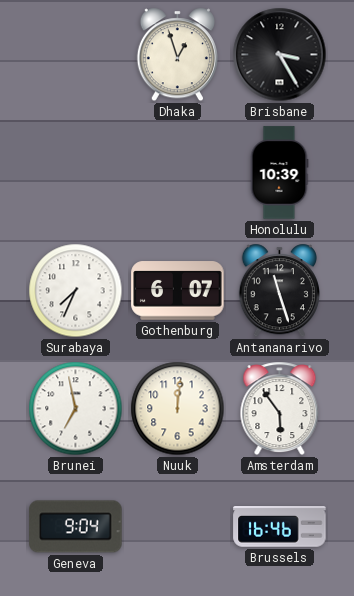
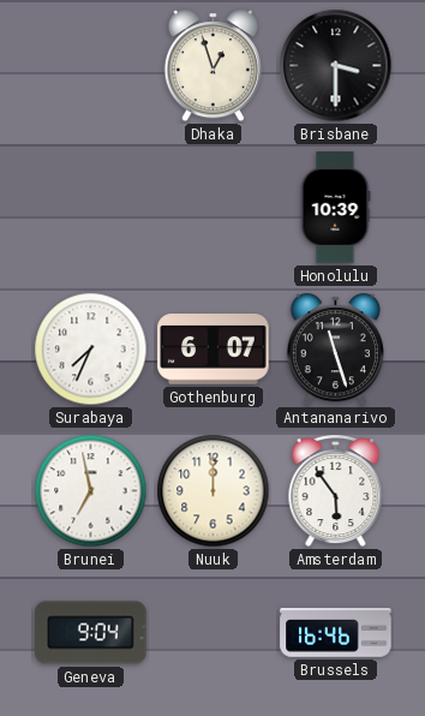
Brisbane: 3:25 -> 3:30
Nuuk: 12:01 -> 12:00
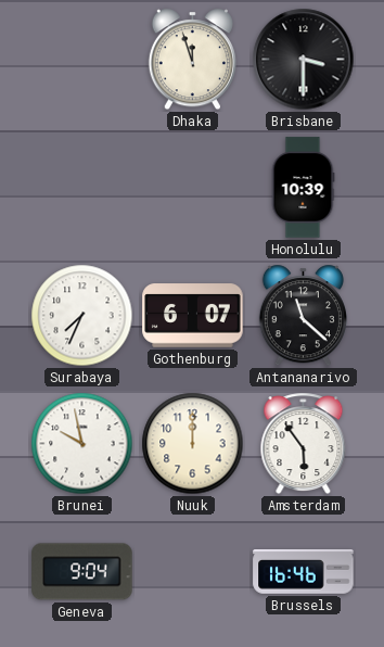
Dhaka: 12:57 -> 11:57
Antananarivo: 11:27 -> 11:22
Brunei: 6:58 -> 9:58
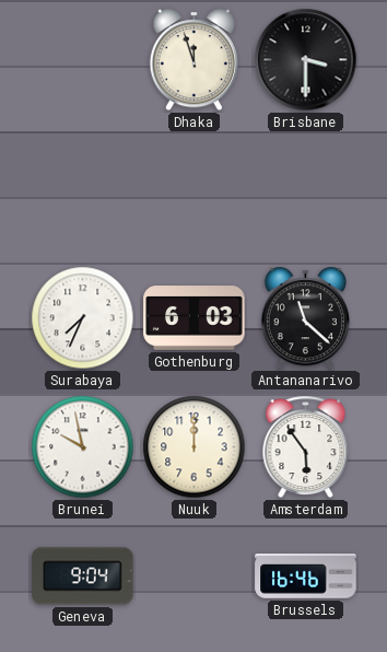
Honolulu: 10:39 -> none
Gothenburg: 6:07 -> 6:03
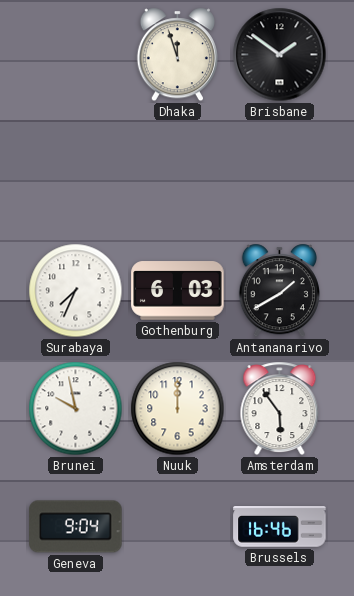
Brisbane: 3:30 -> 1:51
Antananarivo: 11:22 -> 1:40
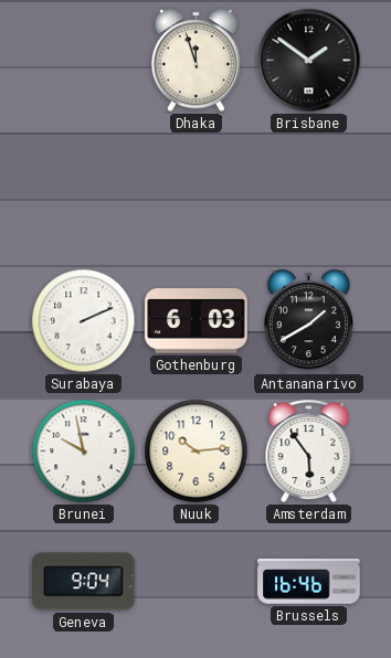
Surabaya: 7:34 -> 2:11
Nuuk: 12:00 -> 10:14
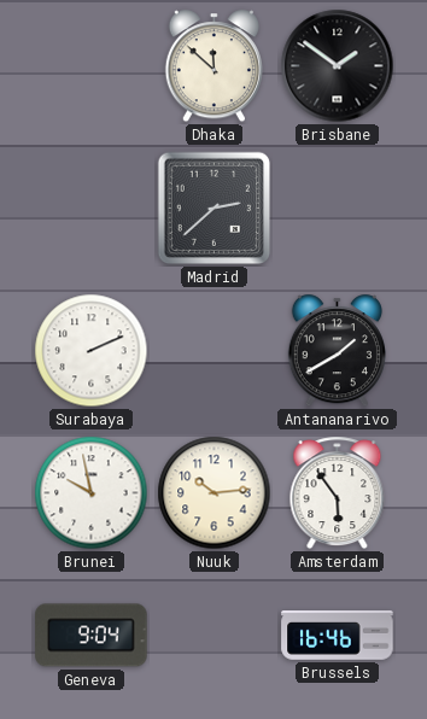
Dhaka: 11:57 -> 11:52
Madrid: none -> 2:38
Gothenburg: 6:03 -> none
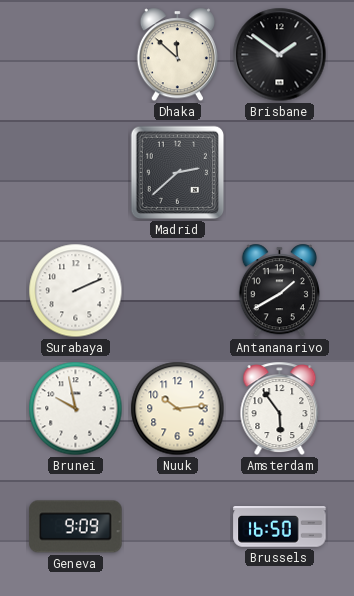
Geneva: 9:04 -> 9:09
Brussels: 16:46 -> 16:50
